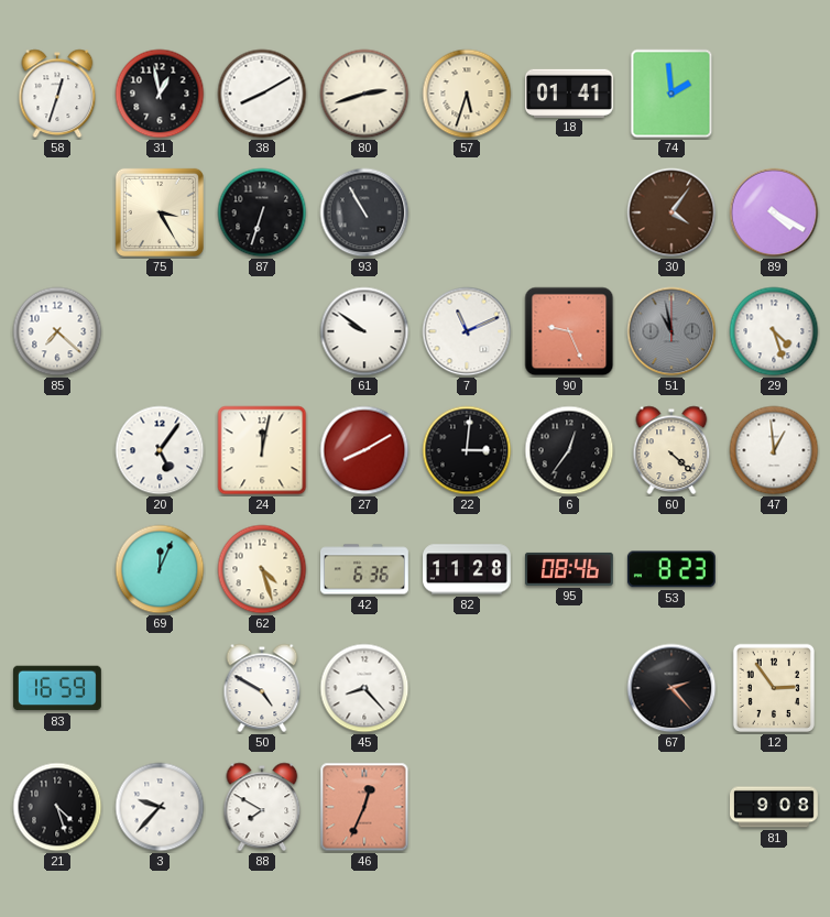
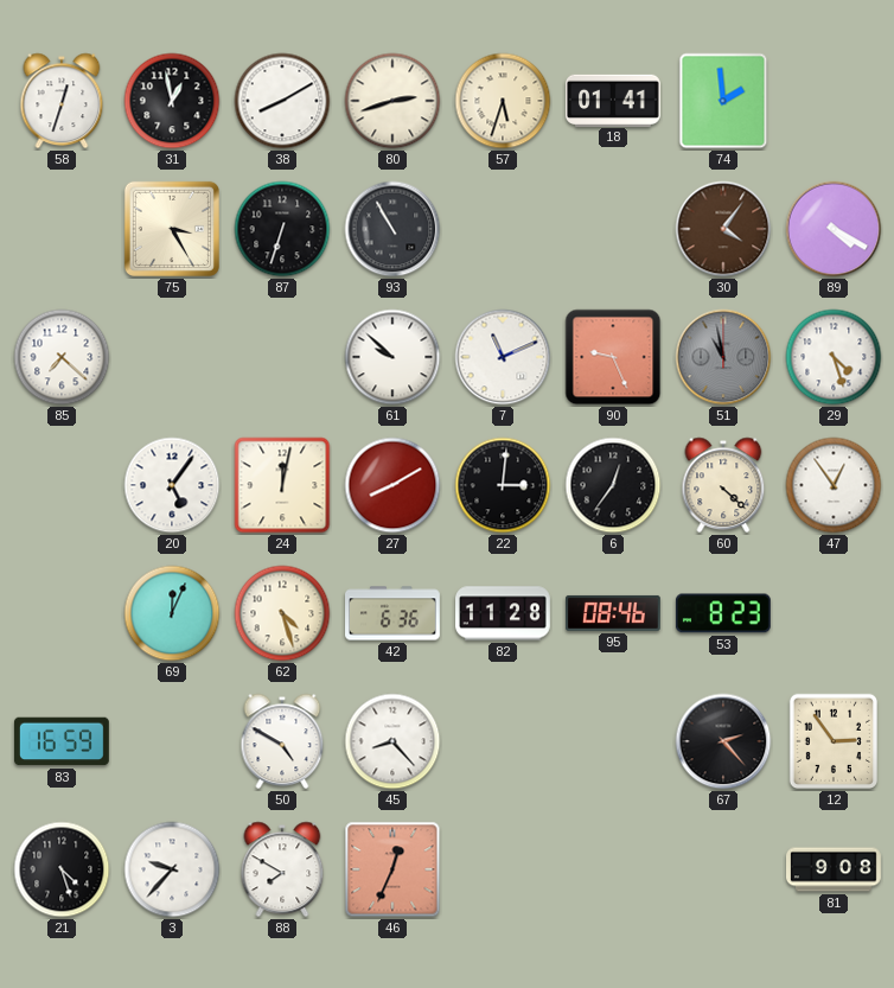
61: 9:51 -> 9:52
47: 12:59 -> 12:54
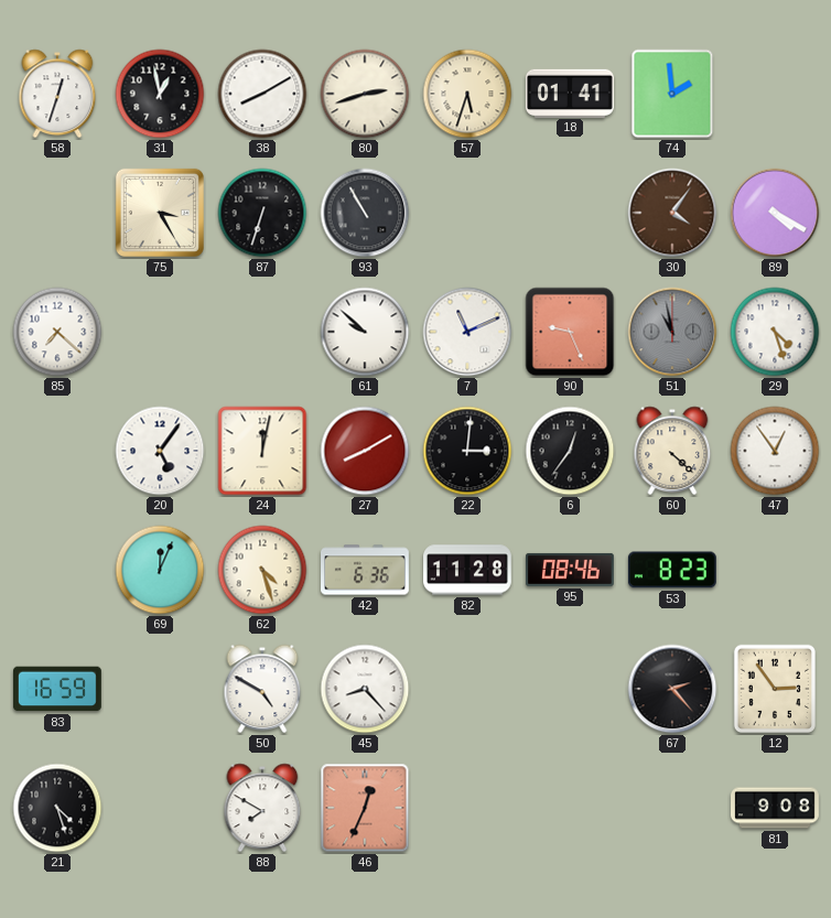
3: 9:37 -> none
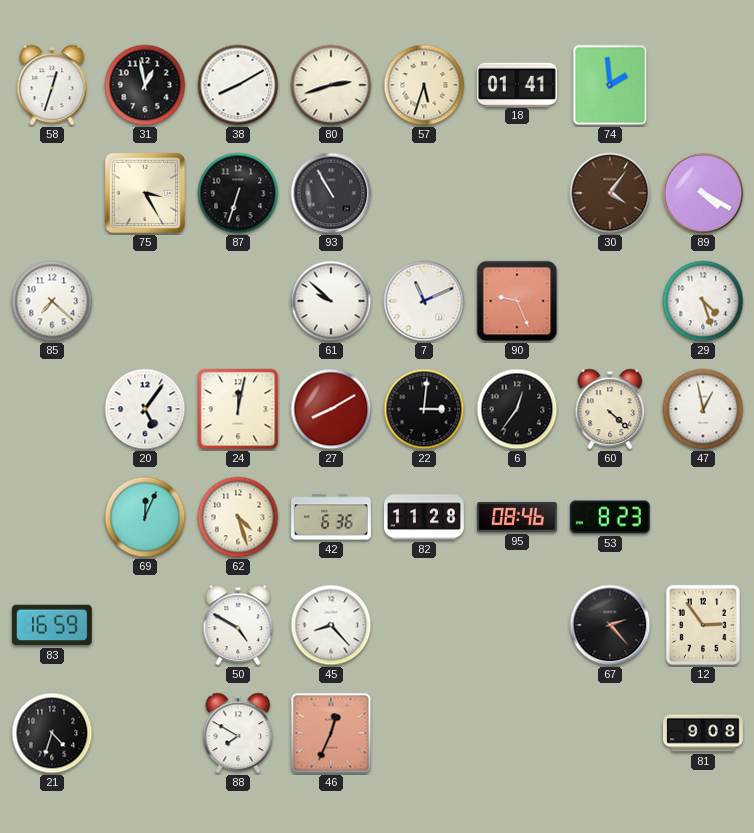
51: 10:58 -> none
47: 12:54 -> 12:58
21: 4:27 -> 4:33
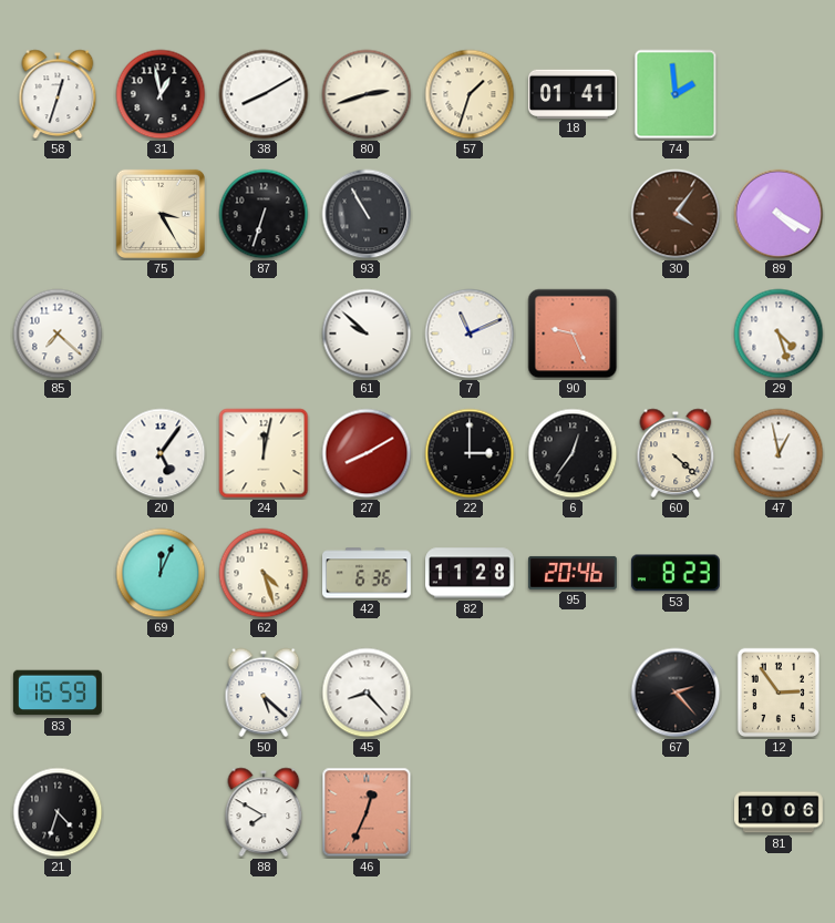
57: 5:33 -> 1:33
22: 3:01 -> 3:00
95: 08:46 -> 20:46
50: 4:50 -> 5:22
81: 9:08 -> 10:06
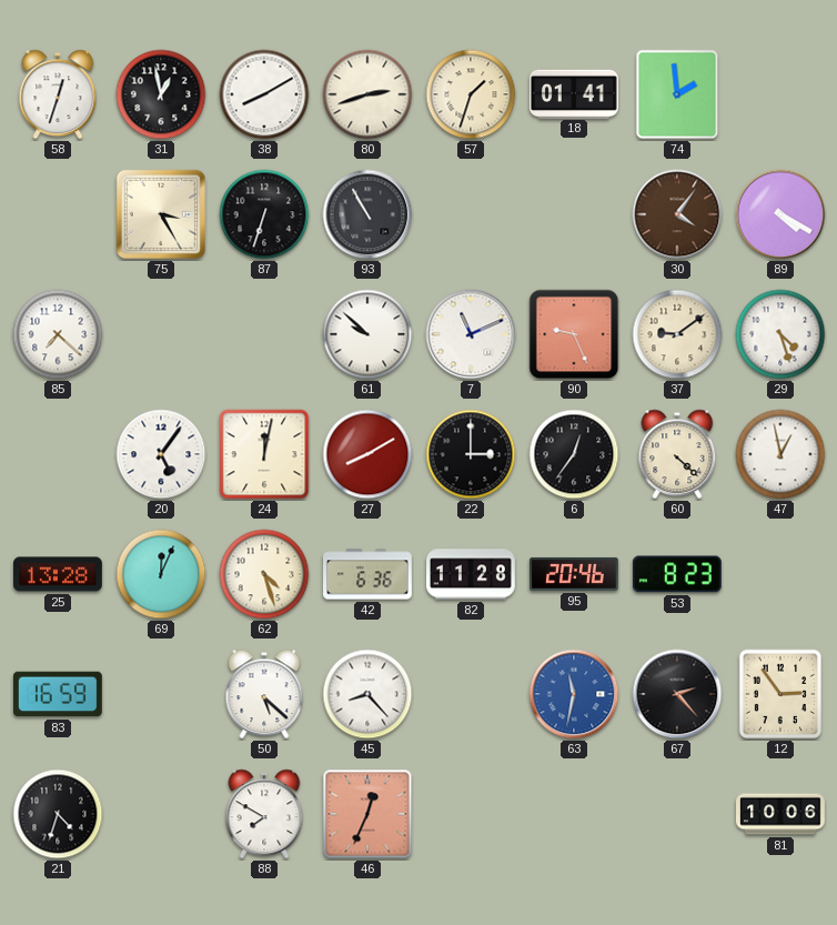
37: none -> 9:09
25: none -> 13:28
63: none -> 11:32
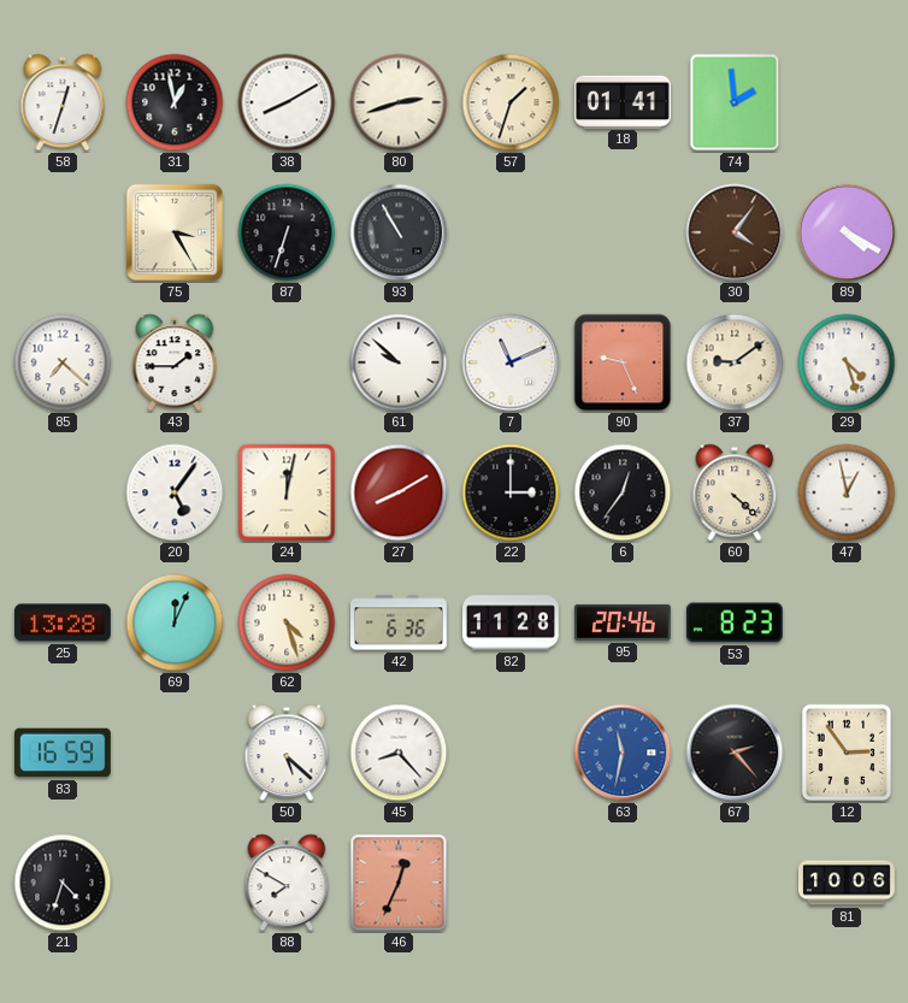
43: none -> 1:45
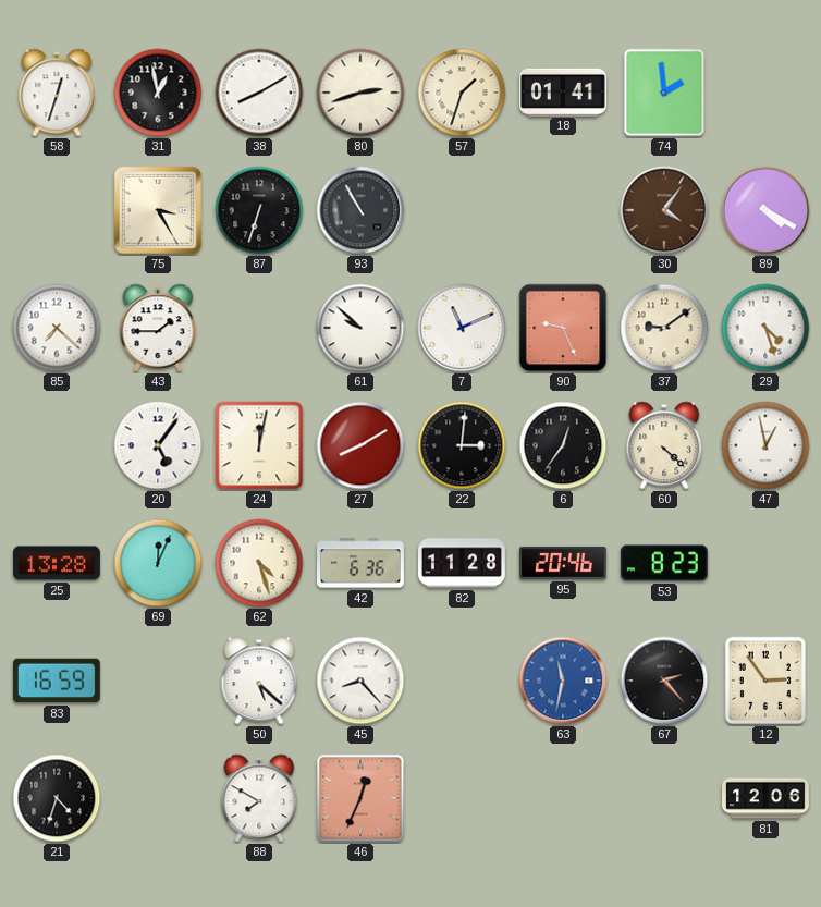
22: 3:00 -> 3:01
81: 10:06 -> 12:06
